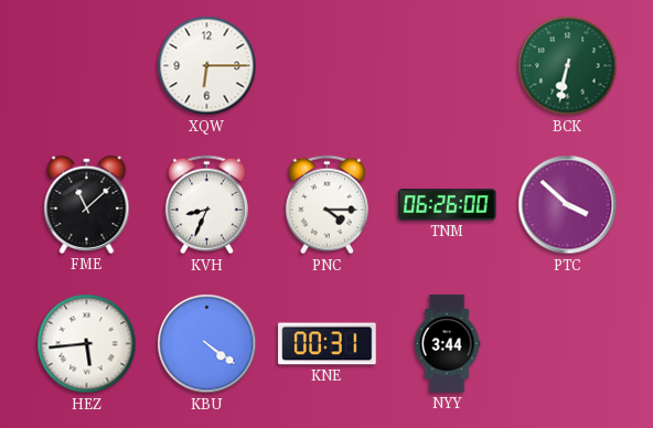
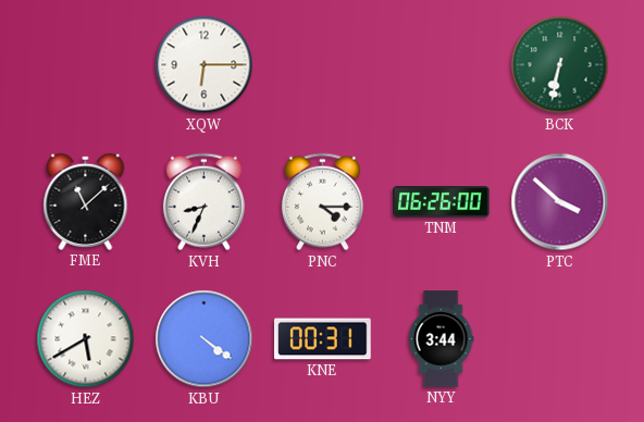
HEZ: 5:44 -> 5:40
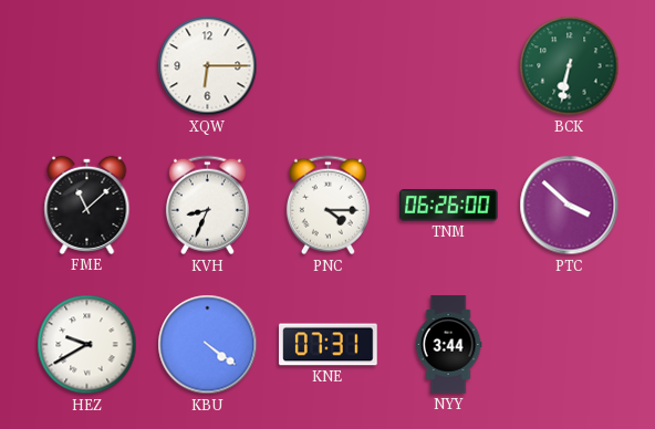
HEZ: 5:40 -> 9:40
KNE: 00:31 -> 07:31
